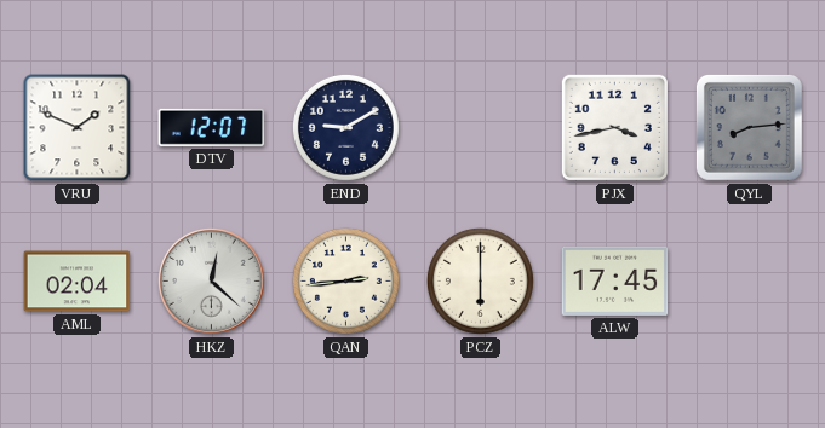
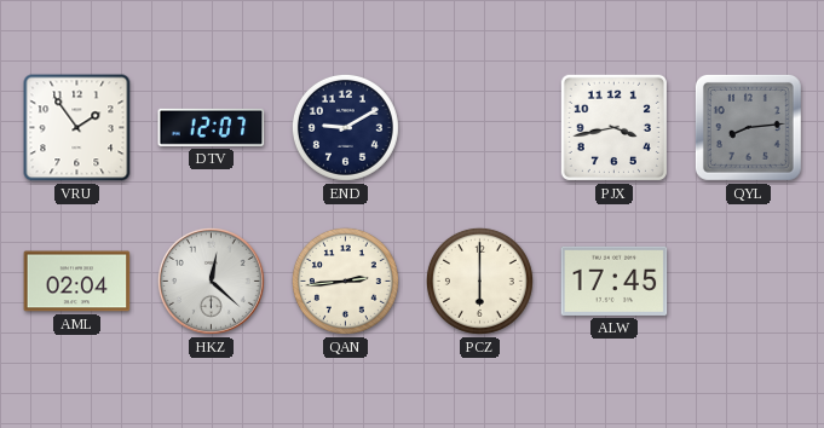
VRU: 1:49 -> 1:54
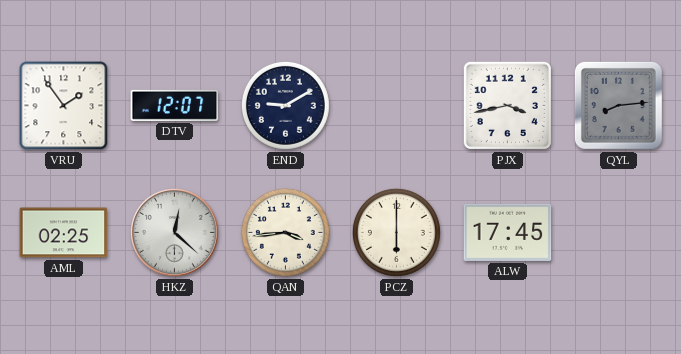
AML: 02:04 -> 02:25
QAN: 2:44 -> 3:44
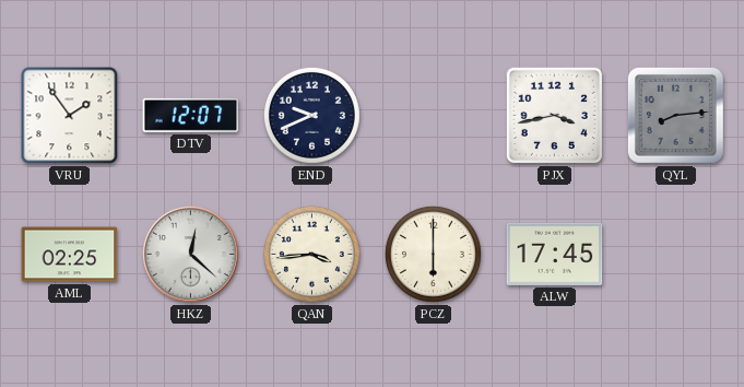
END: 9:10 -> 9:41
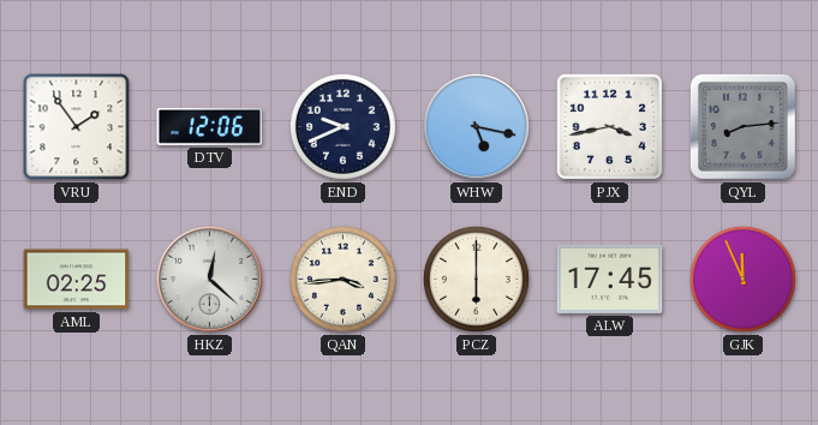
DTV: 12:07 -> 12:06
WHW: none -> 5:17
GJK: none -> 11:56
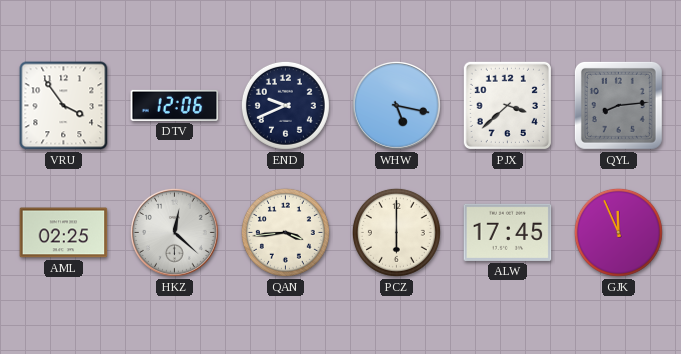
VRU: 1:54 -> 3:54
PJX: 3:43 -> 3:38
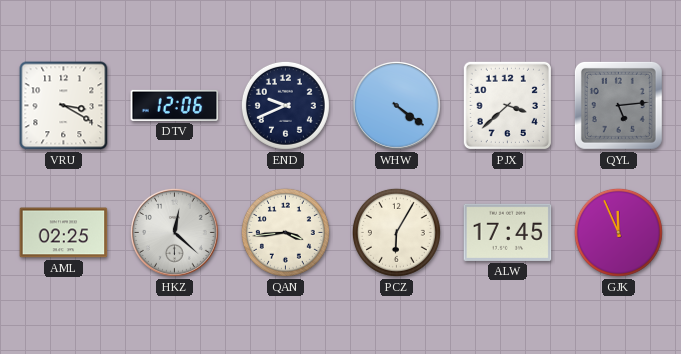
VRU: 3:54 -> 3:20
WHW: 5:17 -> 4:21
QYL: 8:14 -> 5:14
PCZ: 6:00 -> 6:05
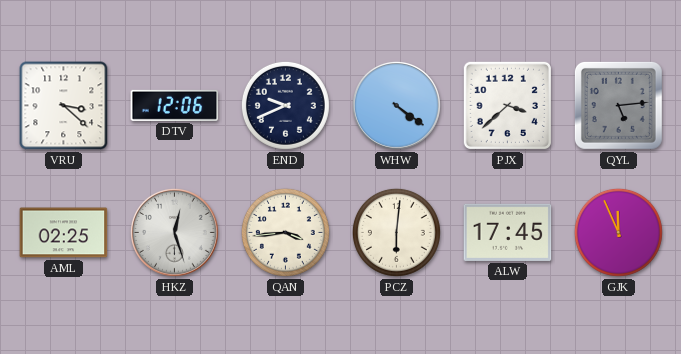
VRU: 3:20 -> 3:22
HKZ: 12:22 -> 12:27
PCZ: 6:05 -> 6:01
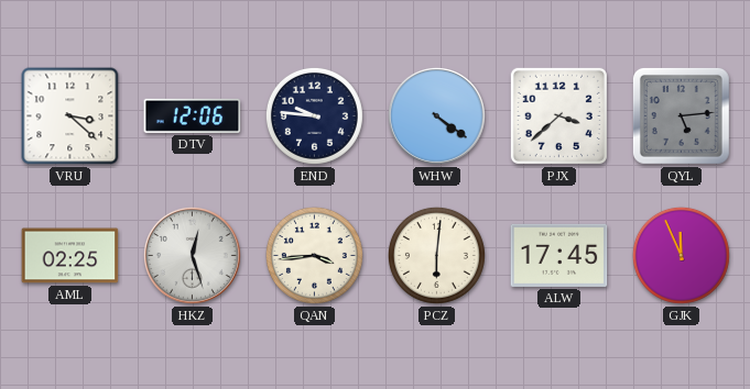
END: 9:41 -> 9:46
